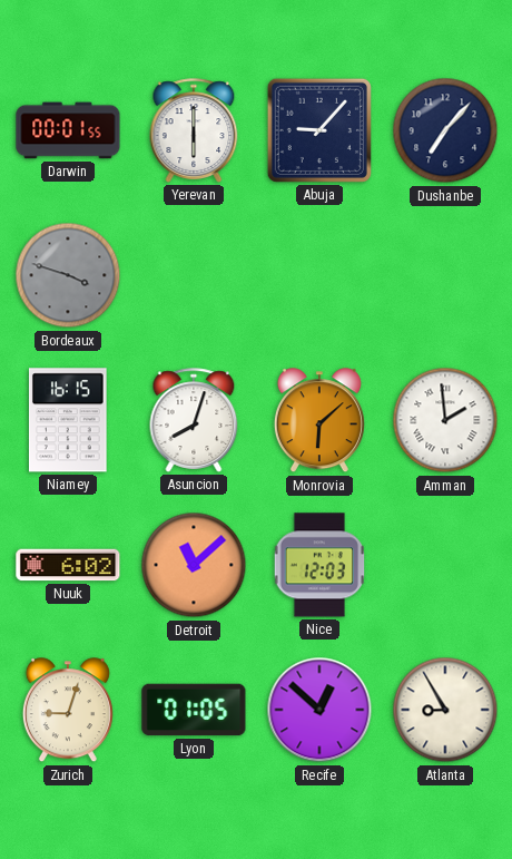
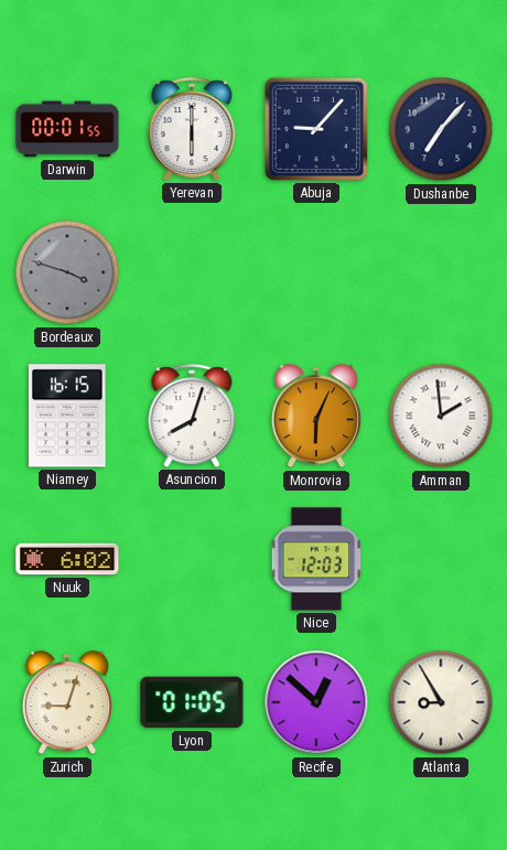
Monrovia: 6:08 -> 6:04
Detroit: 11:08 -> none
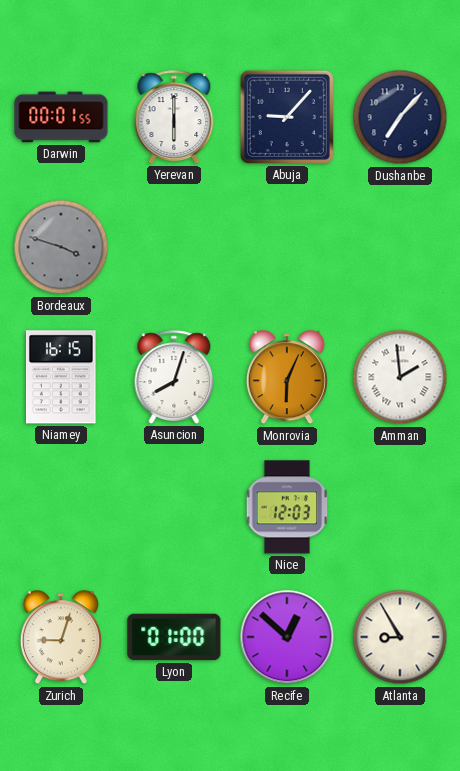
Nuuk: 6:02 -> none
Lyon: 01:05 -> 01:00
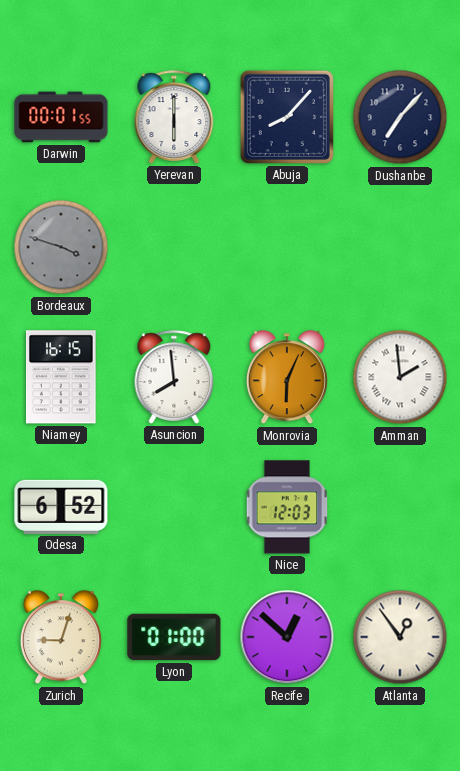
Abuja: 9:07 -> 8:07
Asuncion: 8:03 -> 7:59
Odesa: none -> 6:52
Atlanta: 8:55 -> 12:54
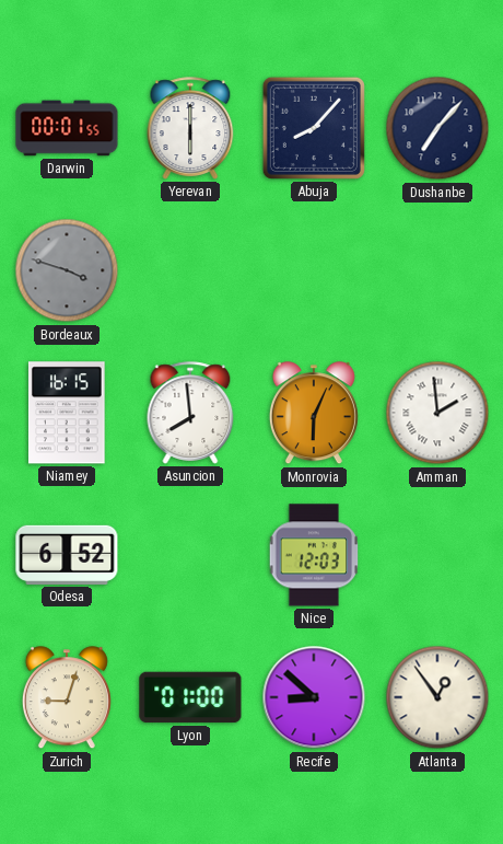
Recife: 12:52 -> 8:52
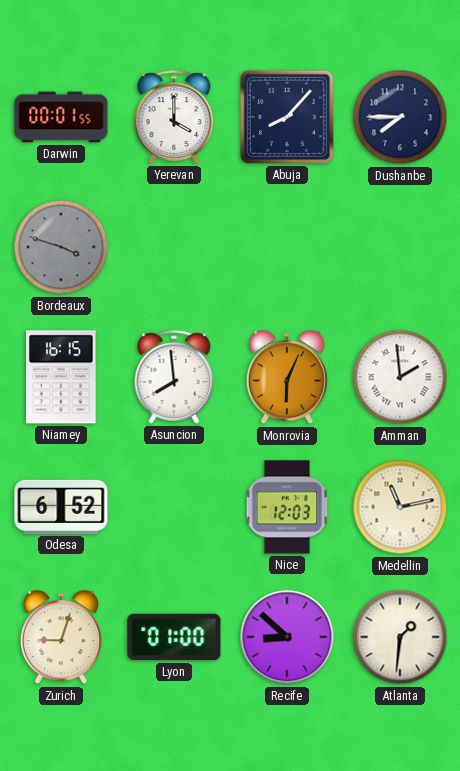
Yerevan: 6:00 -> 4:00
Dushanbe: 7:07 -> 7:45
Medellin: none -> 11:13
Atlanta: 12:54 -> 1:31
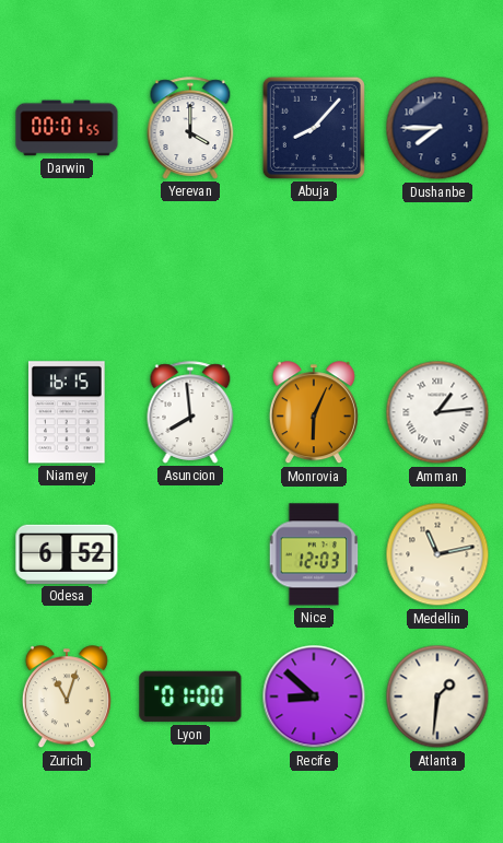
Bordeaux: 3:48 -> none
Amman: 1:59 -> 1:14
Zurich: 9:03 -> 11:03
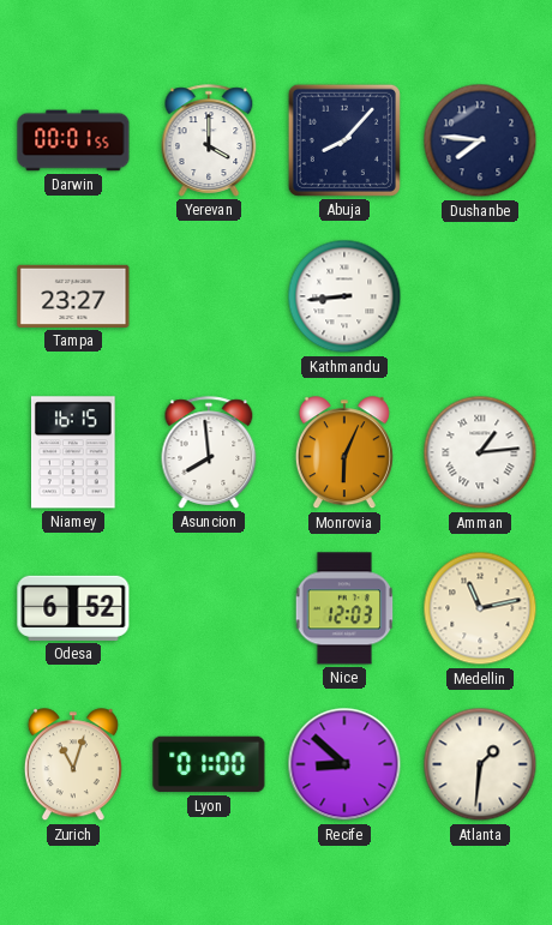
Dushanbe: 7:45 -> 7:46
Tampa: none -> 23:27
Kathmandu: none -> 8:44
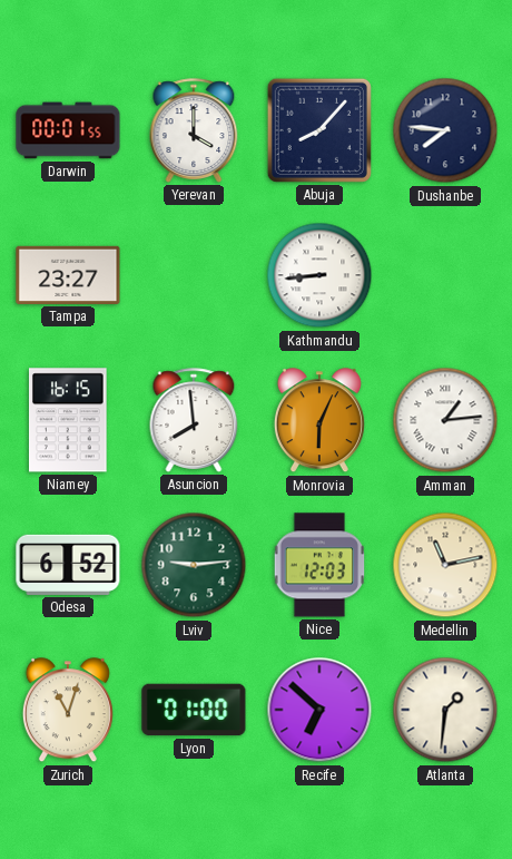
Lviv: none -> 9:14
Recife: 8:52 -> 6:52
